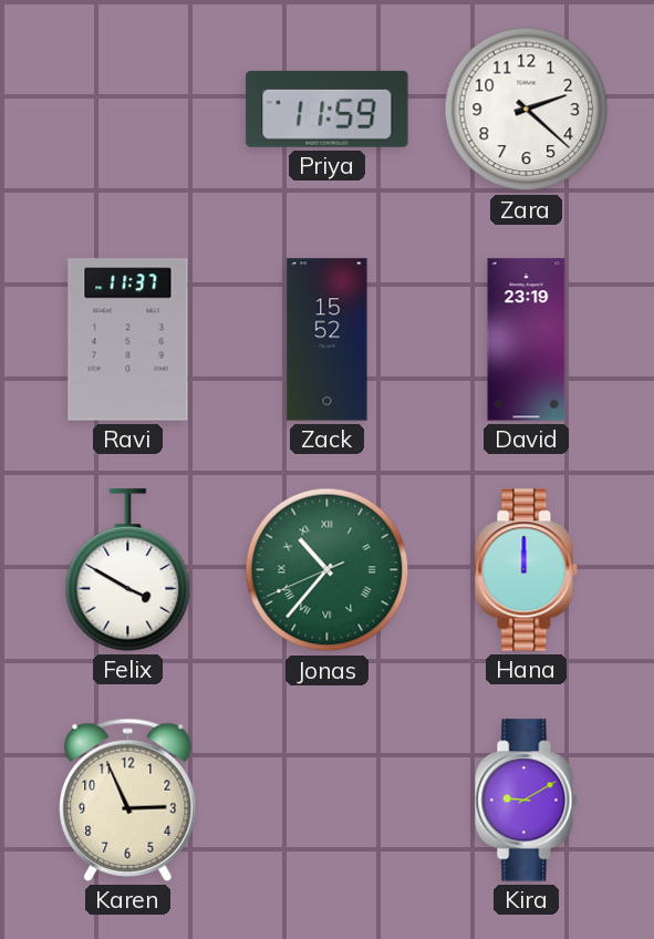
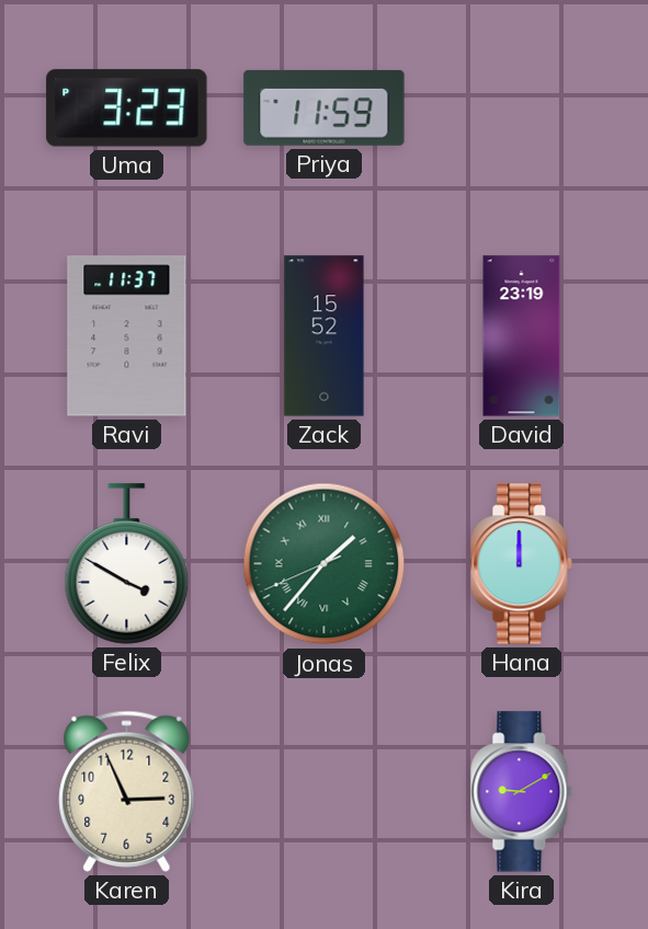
Uma: none -> 3:23
Zara: 2:22 -> none
Jonas: 10:36 -> 1:36
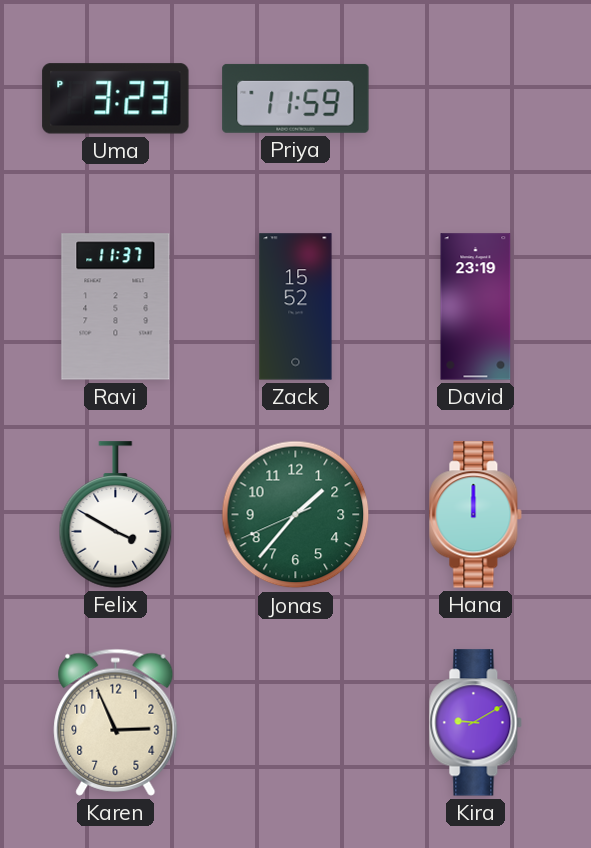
Jonas numerals: Roman -> Arabic
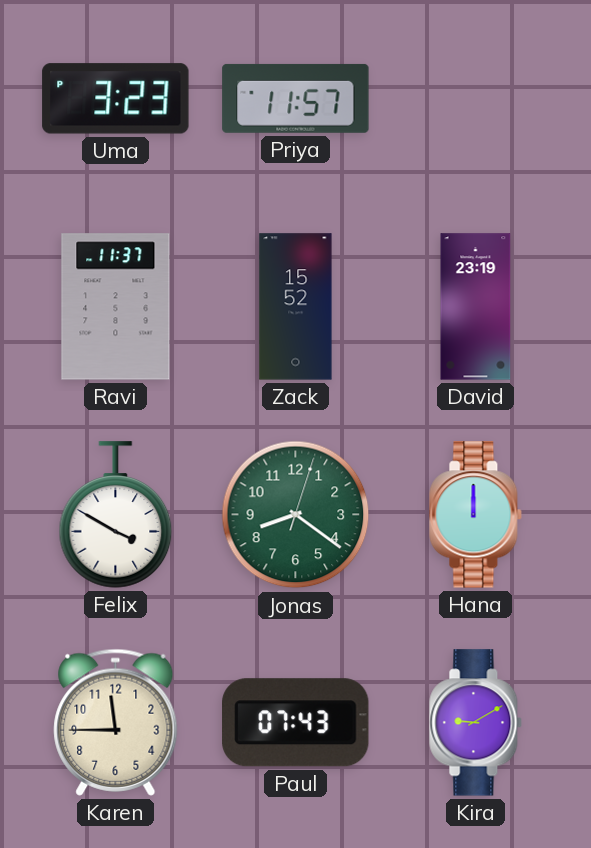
Priya: 11:59 -> 11:57
Jonas: 1:36 -> 8:21
Karen: 2:56 -> 11:45
Paul: none -> 07:43
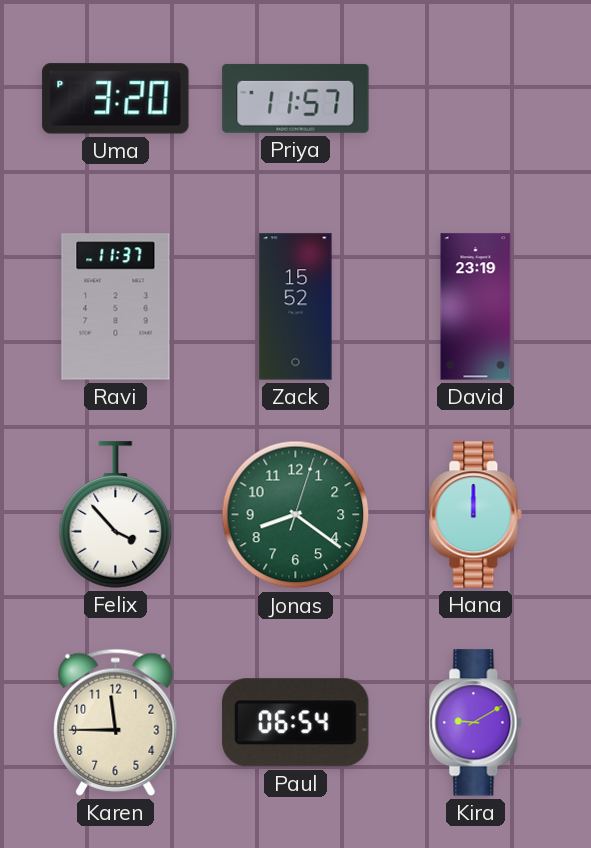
Uma: 3:23 -> 3:20
Felix: 3:50 -> 3:53
Paul: 07:43 -> 06:54
